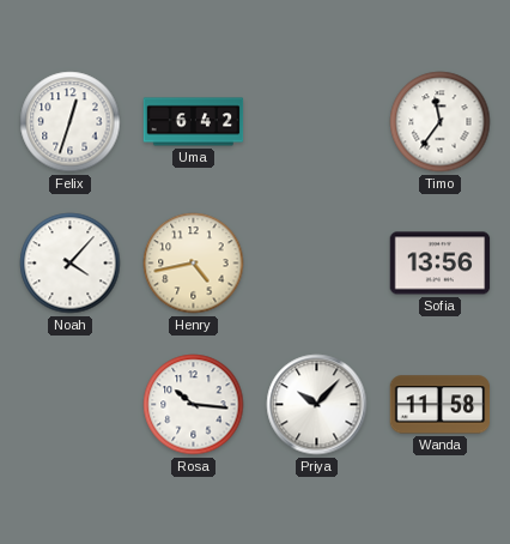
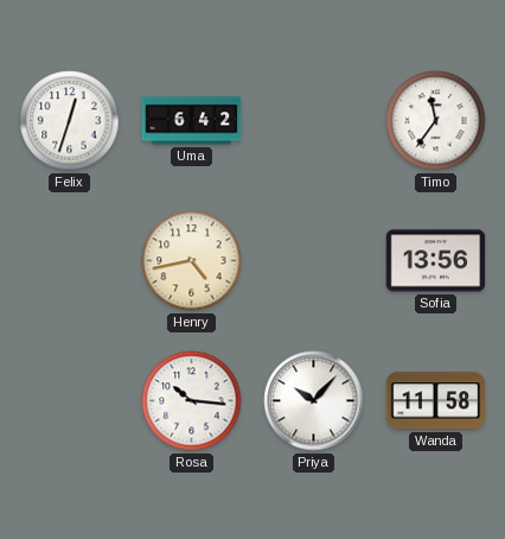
Noah: 4:07 -> none
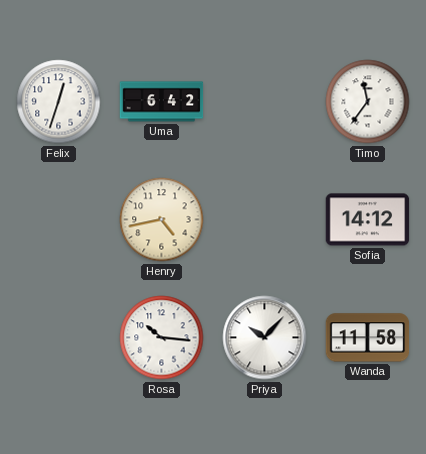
Sofia: 13:56 -> 14:12
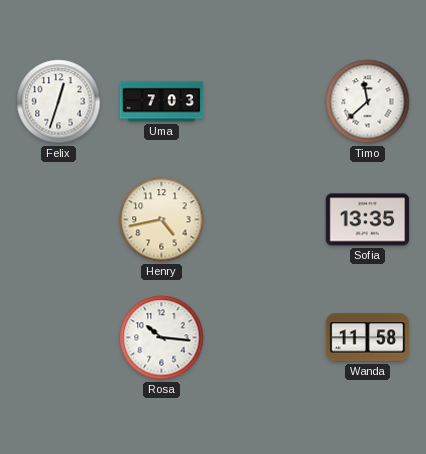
Uma: 6:42 -> 7:03
Timo: 11:36 -> 11:38
Sofia: 14:12 -> 13:35
Priya: 10:07 -> none
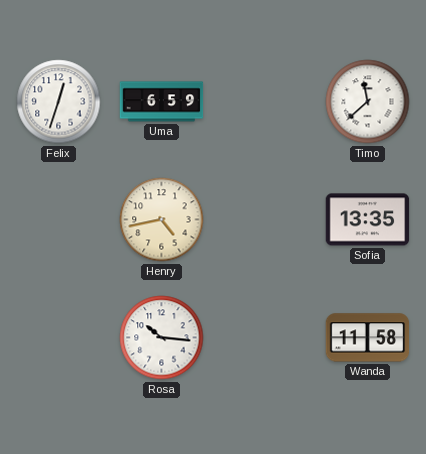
Uma: 7:03 -> 6:59
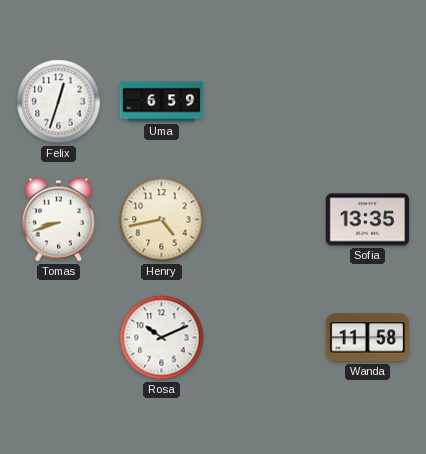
Timo: 11:38 -> none
Tomas: none -> 8:42
Rosa: 10:16 -> 10:11
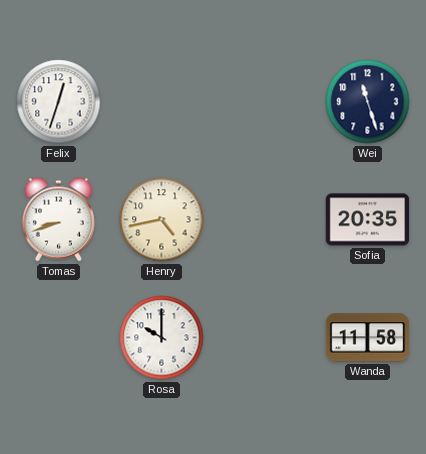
Uma: 6:59 -> none
Wei: none -> 11:27
Sofia: 13:35 -> 20:35
Rosa: 10:11 -> 10:00
